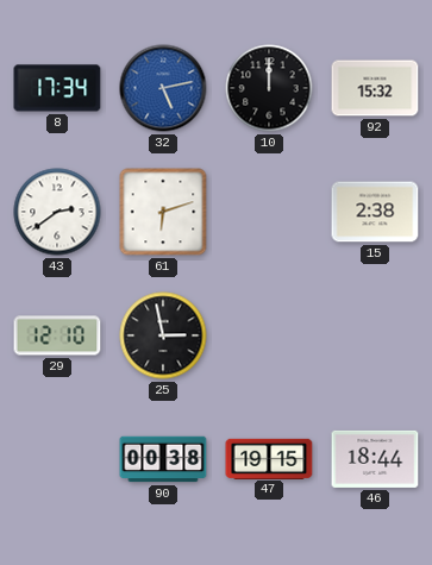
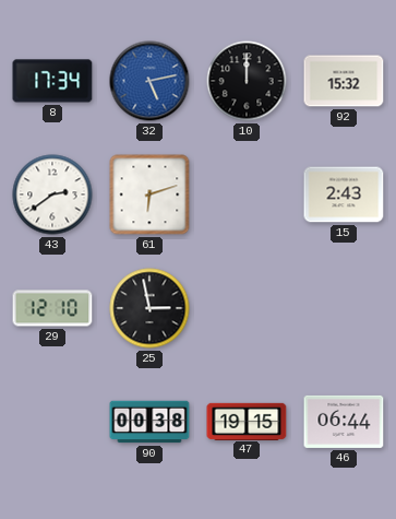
15: 2:38 -> 2:43
46: 18:44 -> 06:44
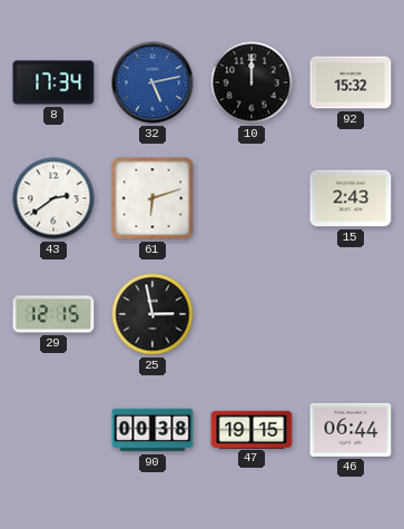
29: 12:10 -> 12:15
